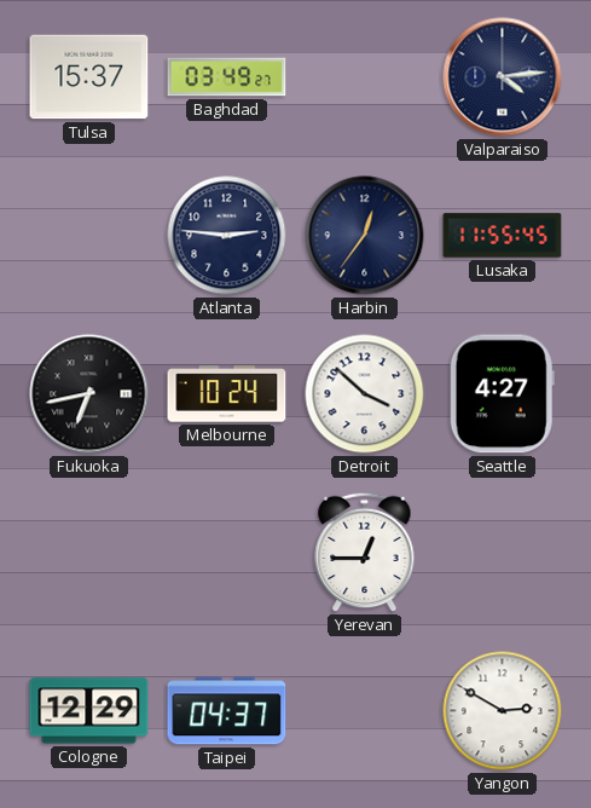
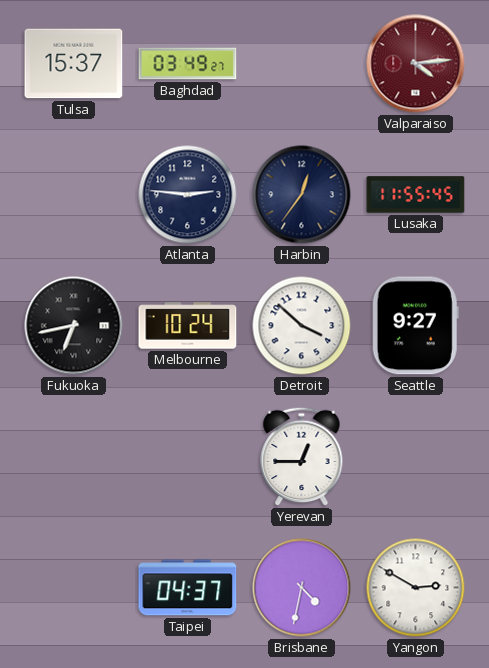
Valparaiso dial: navy -> burgundy
Seattle: 4:27 -> 9:27
Cologne: 12:29 -> none
Brisbane: none -> 4:32
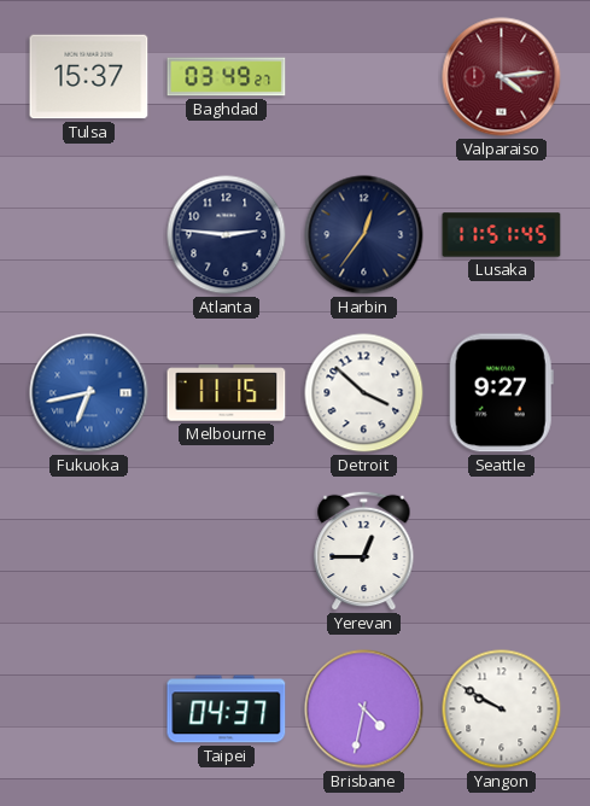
Lusaka: 11:55 -> 11:51
Fukuoka dial: black -> blue
Melbourne: 10:24 -> 11:15
Yangon: 2:50 -> 9:50
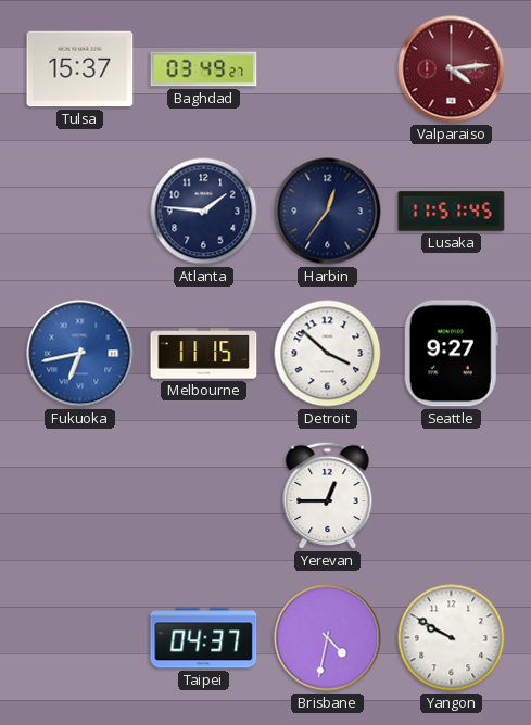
Atlanta: 2:46 -> 1:46
